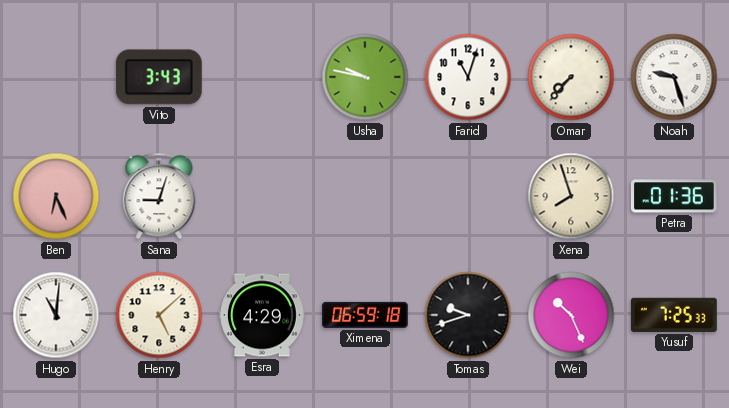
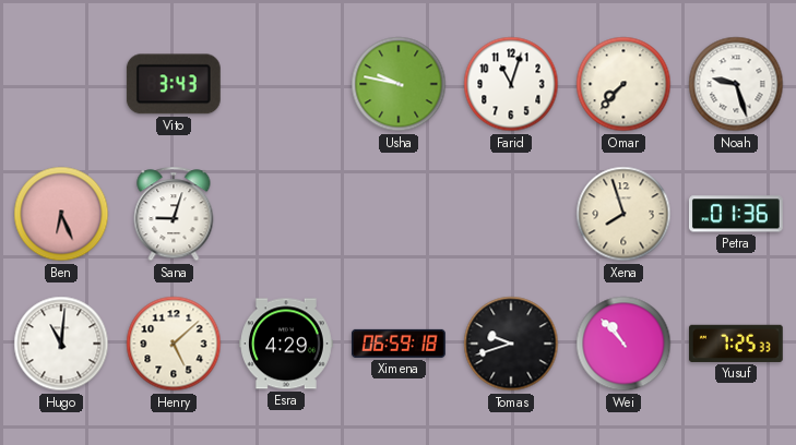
Wei: 10:26 -> 10:53
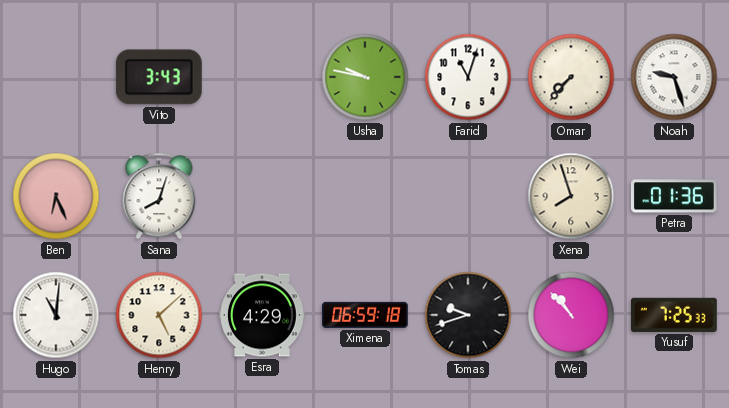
Sana: 9:03 -> 8:03
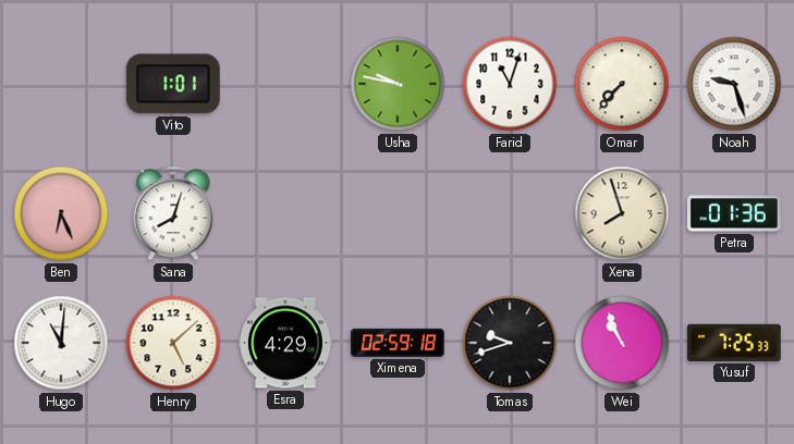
Vito: 3:43 -> 1:01
Ximena: 06:59 -> 02:59
Wei: 10:53 -> 10:56
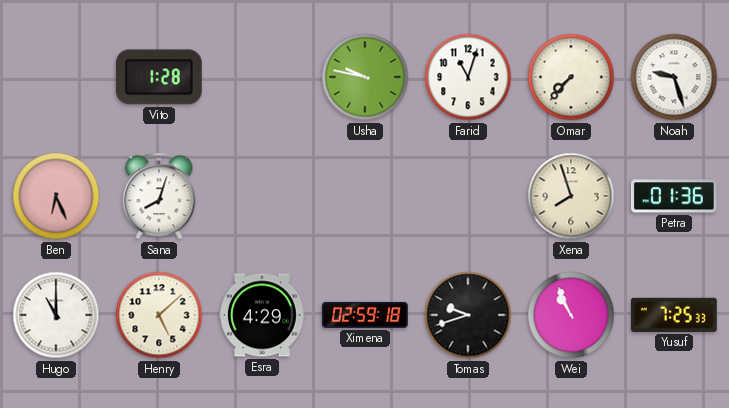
Vito: 1:01 -> 1:28
Hugo: 11:01 -> 11:00
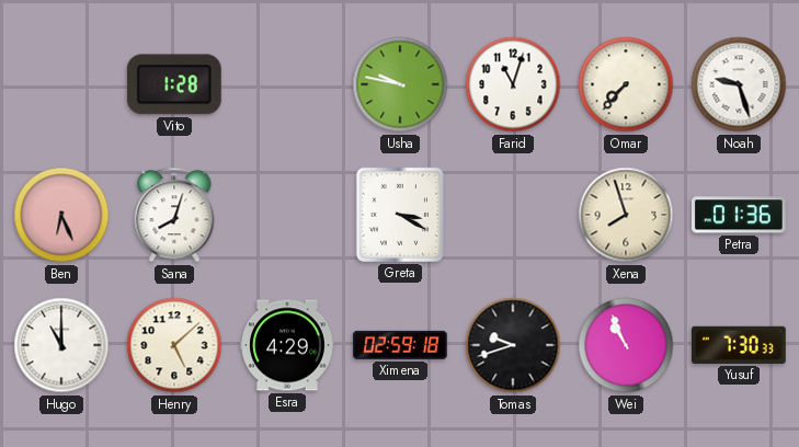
Greta: none -> 3:20
Yusuf: 7:25 -> 7:30
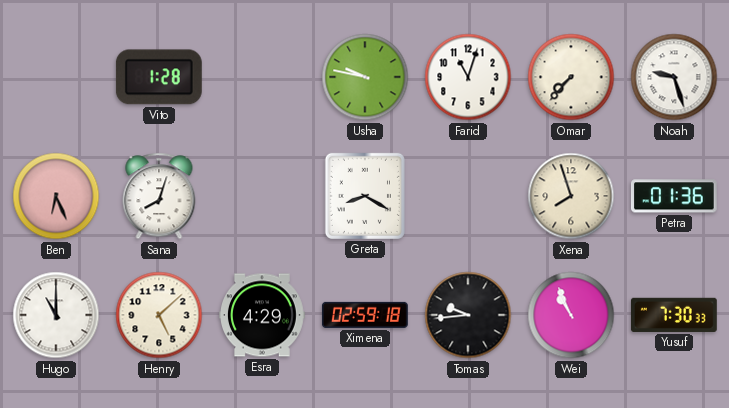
Greta: 3:20 -> 8:20
Tomas: 9:42 -> 9:44
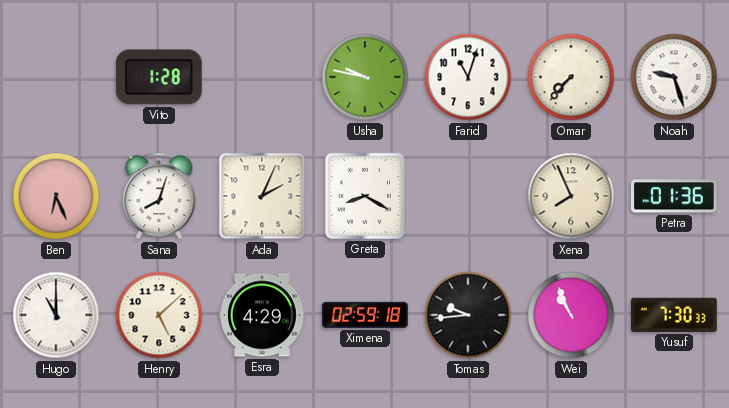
Ada: none -> 2:04
Xena: 7:57 -> 7:56
